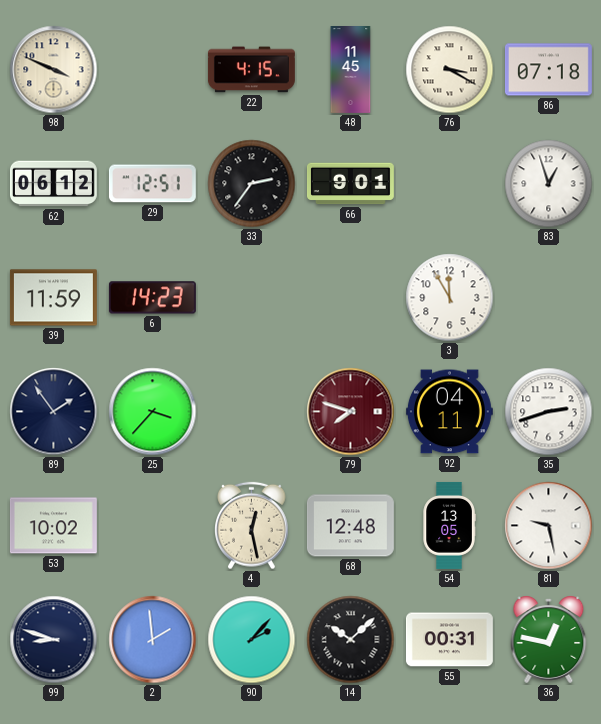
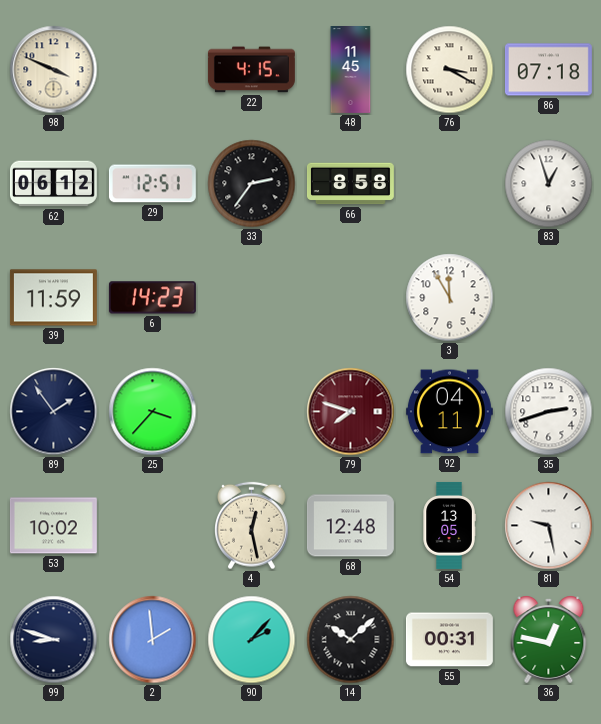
66: 9:01 -> 8:58
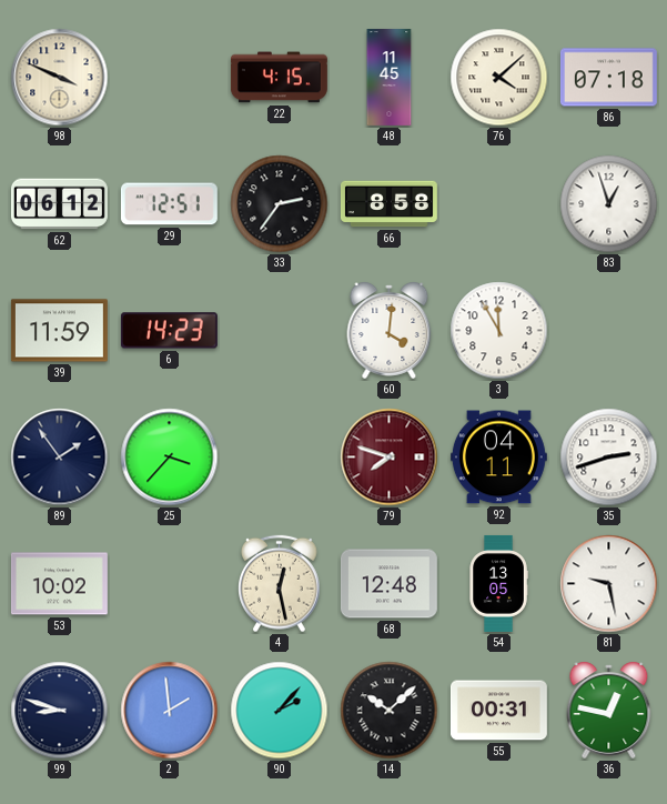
76: 3:20 -> 4:08
60: none -> 4:01
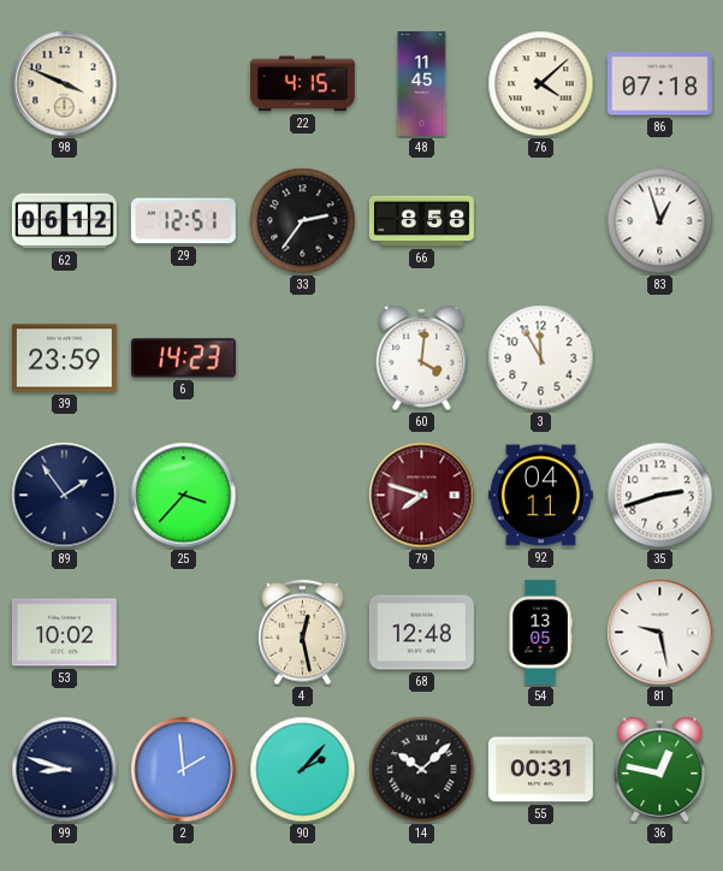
39: 11:59 -> 23:59
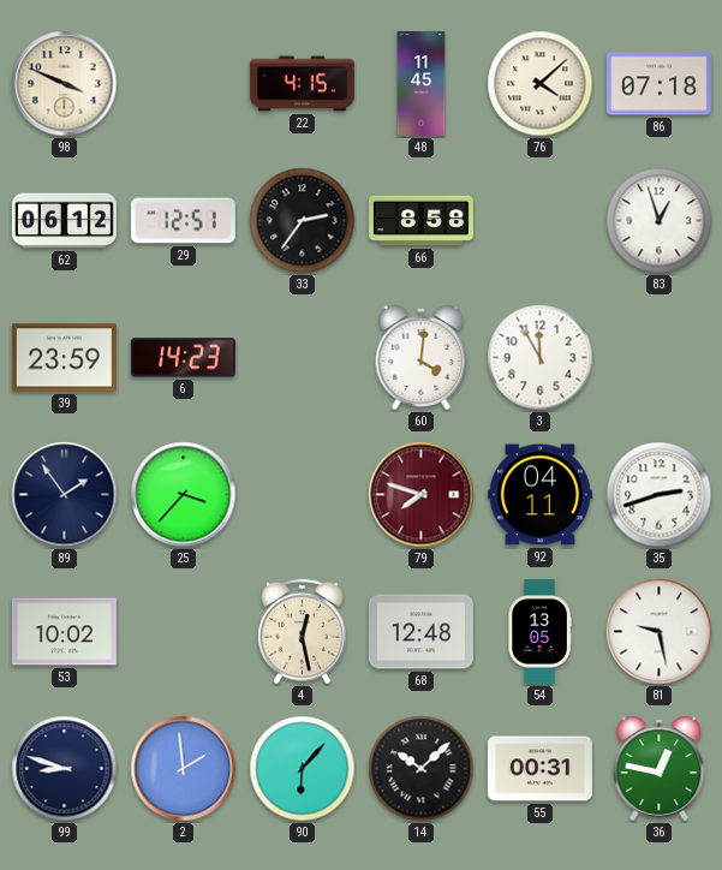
90: 2:07 -> 6:07
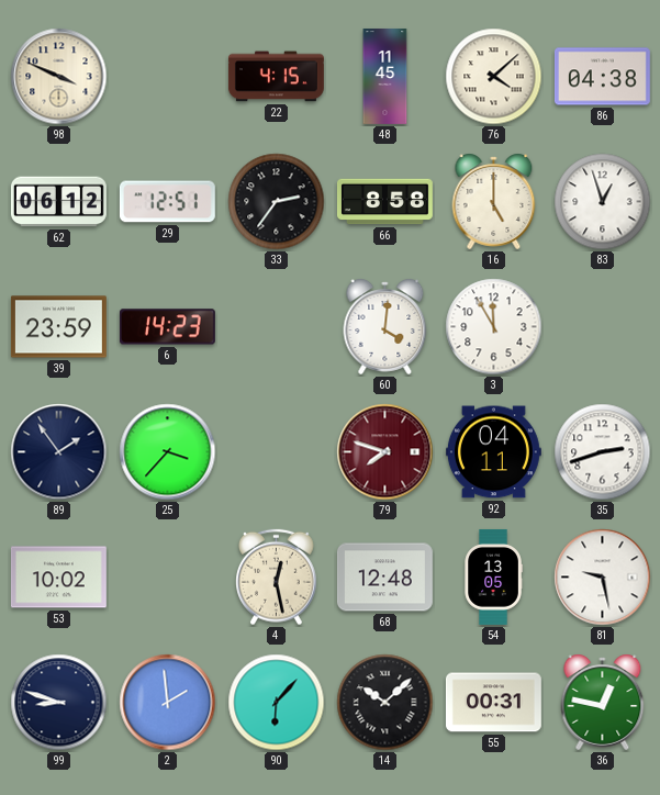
86: 07:18 -> 04:38
16: none -> 5:00
